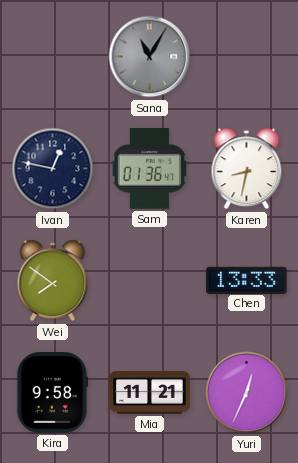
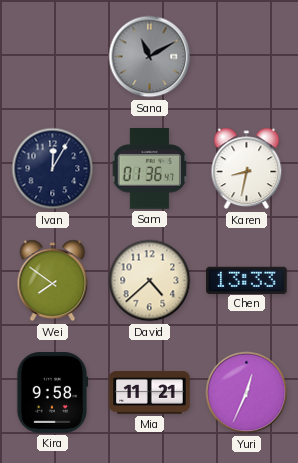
Sana: 11:05 -> 11:10
Ivan: 12:47 -> 12:05
David: none -> 4:38
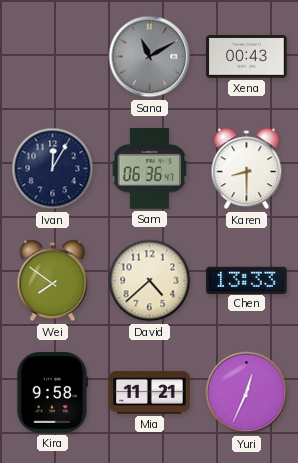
Xena: none -> 00:43
Sam: 01:36 -> 06:36
Karen: 8:32 -> 8:30
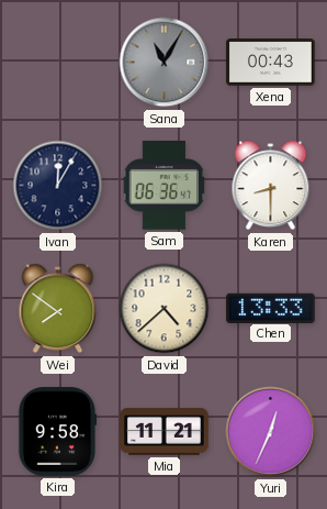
Sana: 11:10 -> 11:05
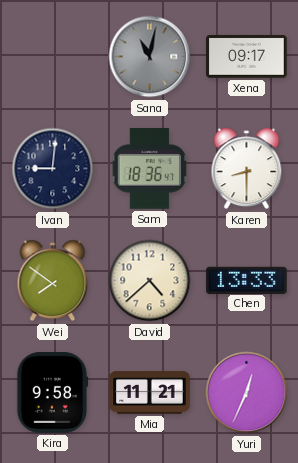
Sana: 11:05 -> 11:02
Xena: 00:43 -> 09:17
Ivan: 12:05 -> 9:01
Sam: 06:36 -> 18:36
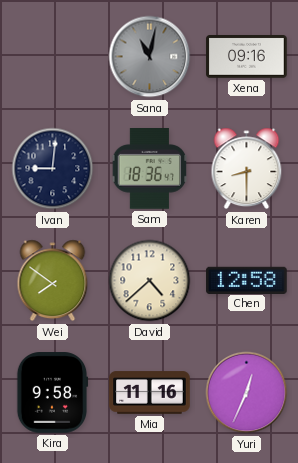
Xena: 09:17 -> 09:16
Chen: 13:33 -> 12:58
Mia: 11:21 -> 11:16
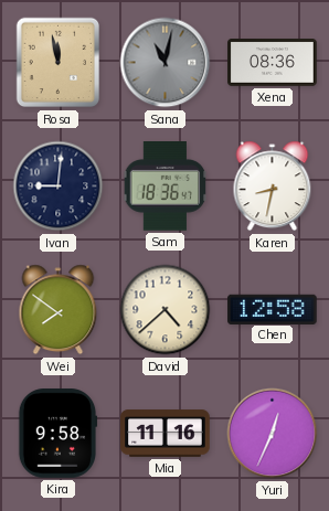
Rosa: none -> 11:58
Xena: 09:16 -> 08:36
Karen: 8:30 -> 8:32
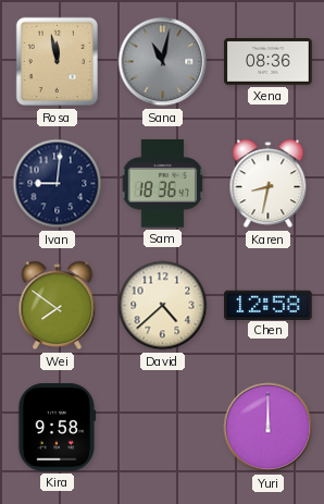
Mia: 11:16 -> none
Yuri: 12:34 -> 12:00
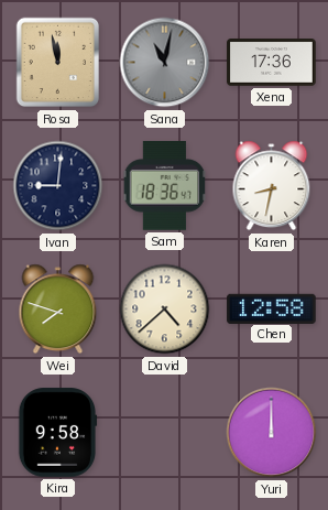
Xena: 08:36 -> 17:36
Wei: 7:51 -> 7:48
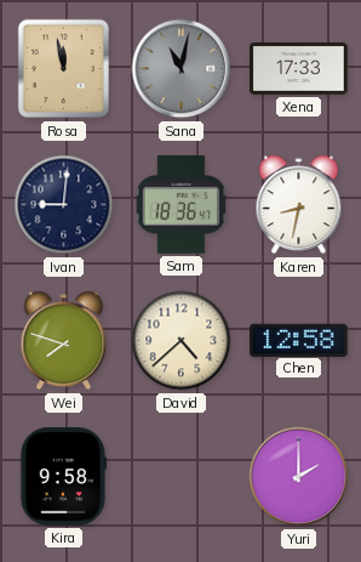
Xena: 17:36 -> 17:33
Yuri: 12:00 -> 2:00
